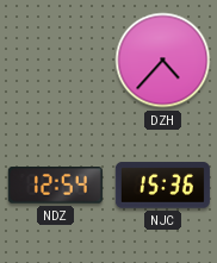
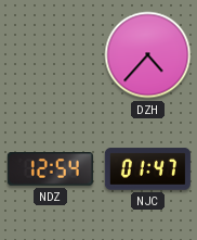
NJC: 15:36 -> 01:47
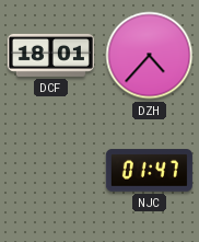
DCF: none -> 18:01
NDZ: 12:54 -> none
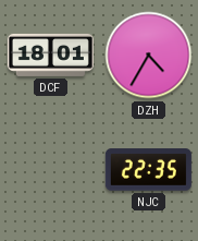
DZH: 4:37 -> 4:35
NJC: 01:47 -> 22:35
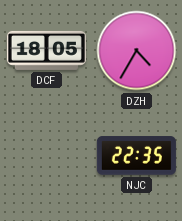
DCF: 18:01 -> 18:05
